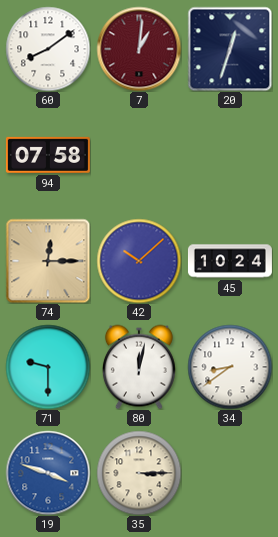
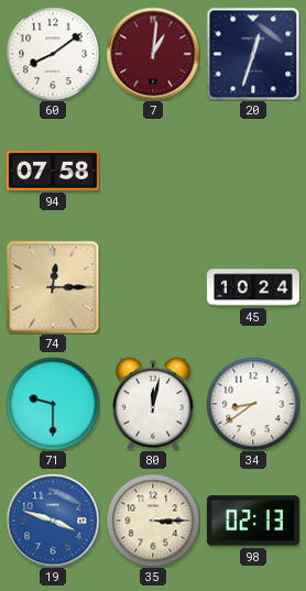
42: 10:08 -> none
98: none -> 02:13
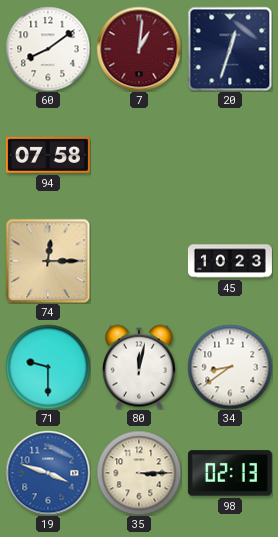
45: 10:24 -> 10:23
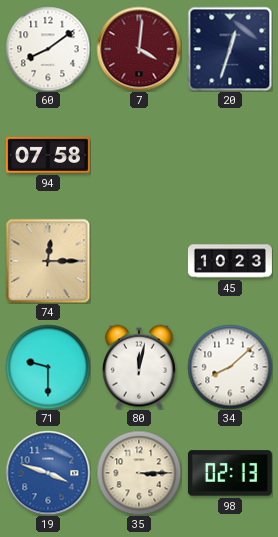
7: 1:01 -> 4:01
34: 8:39 -> 8:08
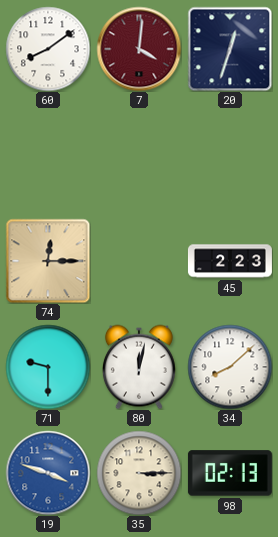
94: 07:58 -> none
45: 10:23 -> 2:23
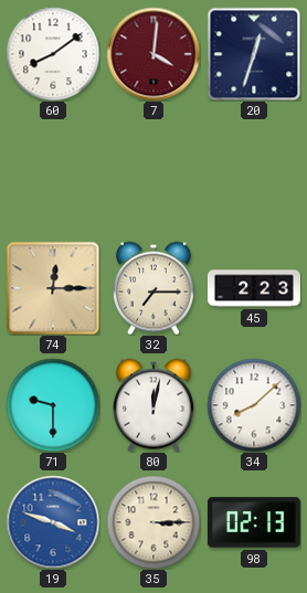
32: none -> 7:15
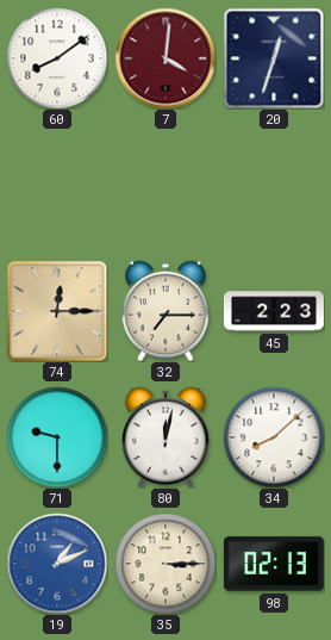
19: 3:48 -> 1:11
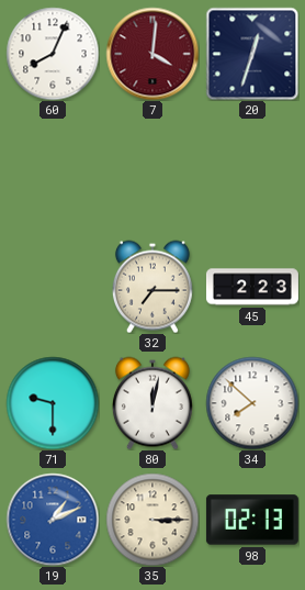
60: 8:09 -> 8:04
74: 12:15 -> none
34: 8:08 -> 7:52
